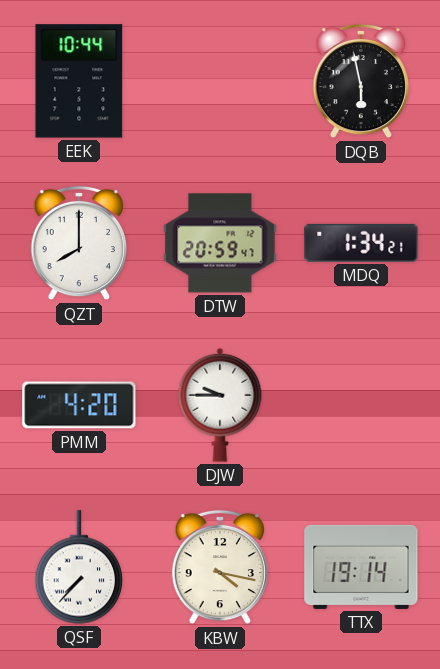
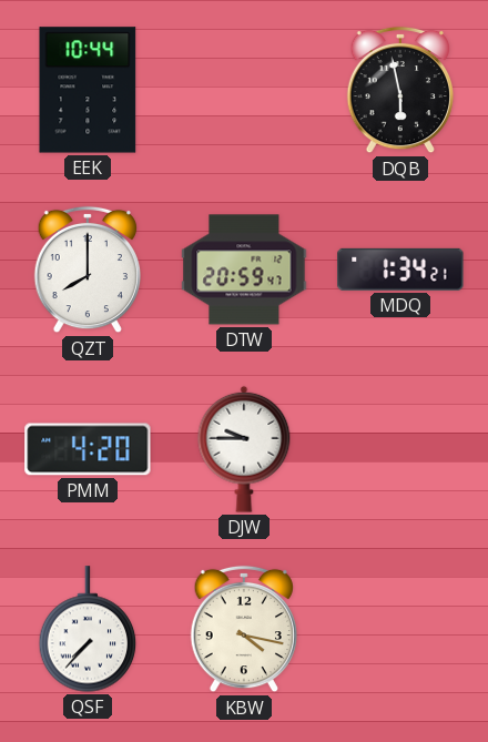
TTX: 19:14 -> none
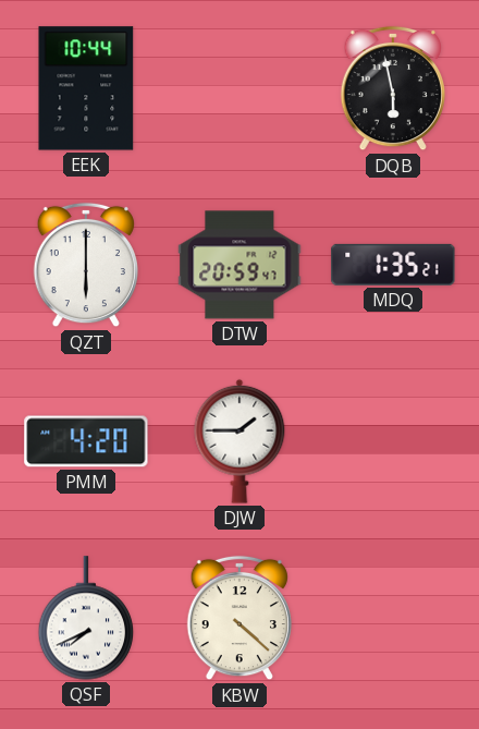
QZT: 8:00 -> 6:00
MDQ: 1:34 -> 1:35
DJW: 9:45 -> 1:45
QSF: 7:37 -> 7:41
KBW: 4:17 -> 4:22
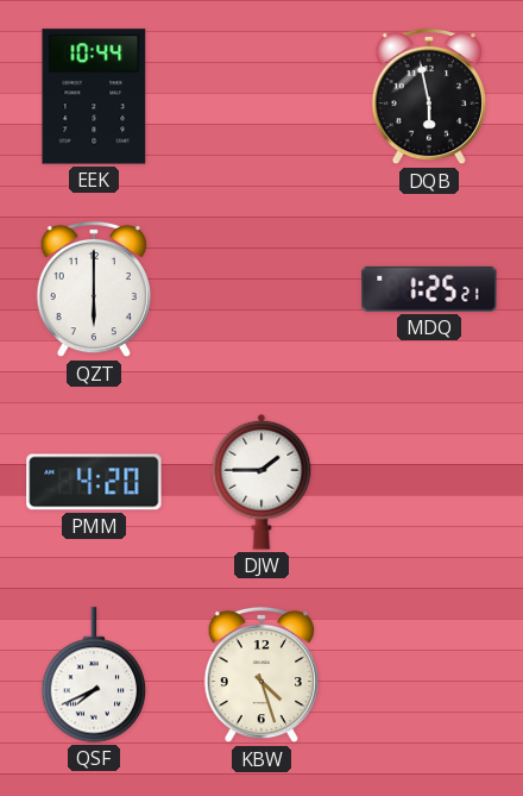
DTW: 20:59 -> none
MDQ: 1:35 -> 1:25
KBW: 4:22 -> 4:27
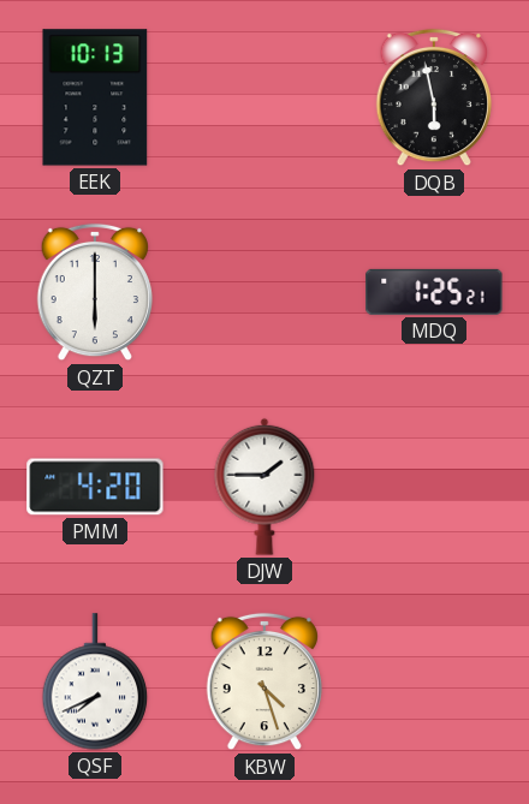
EEK: 10:44 -> 10:13
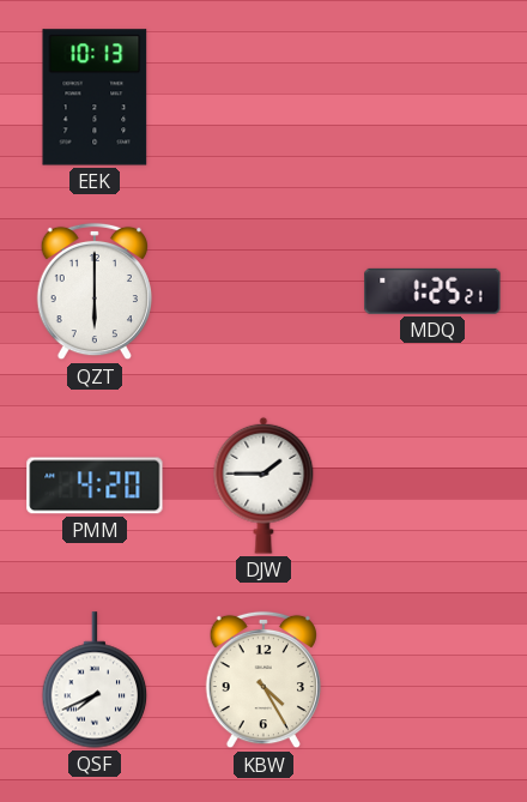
DQB: 5:58 -> none
KBW: 4:27 -> 4:25
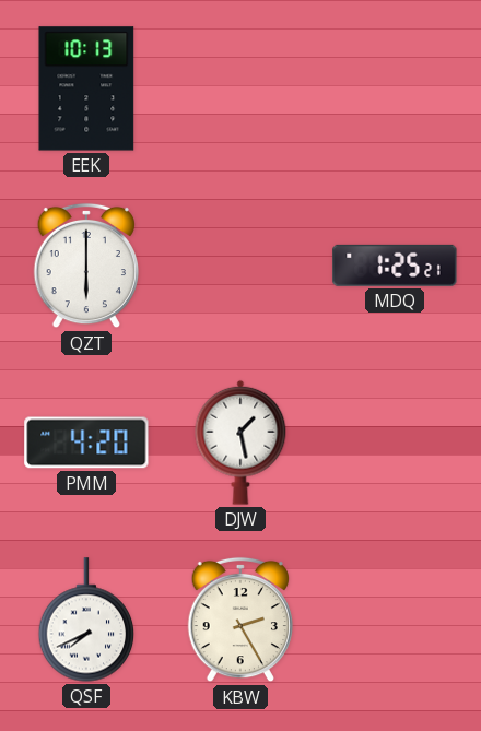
DJW: 1:45 -> 1:28
KBW: 4:25 -> 2:25
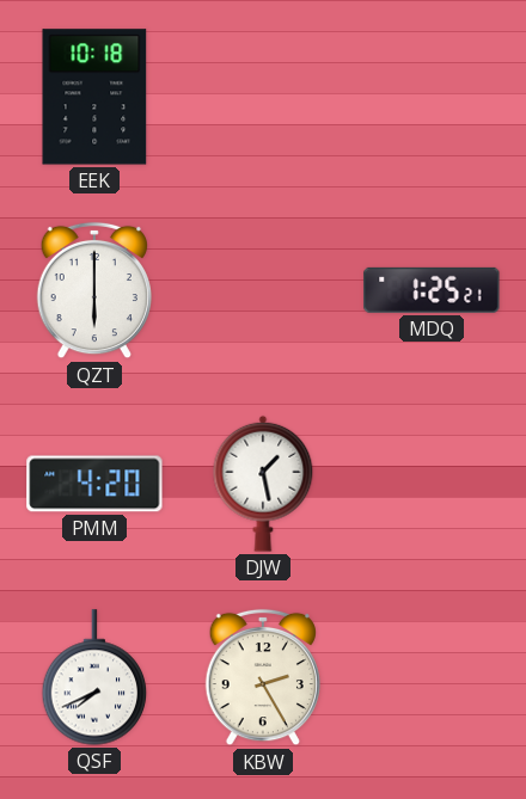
EEK: 10:13 -> 10:18
